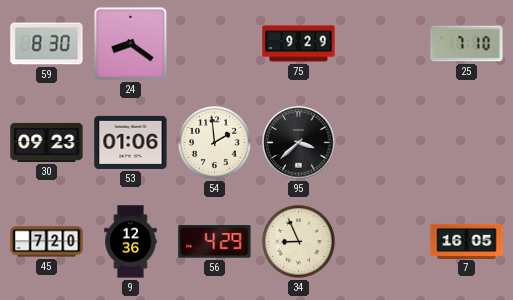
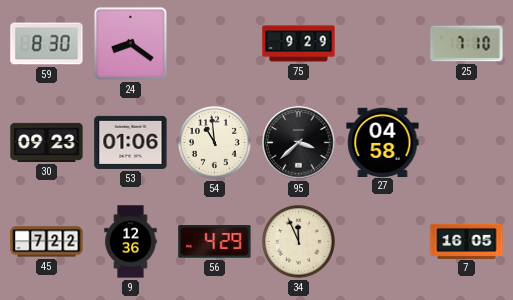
54: 1:59 -> 10:59
27: none -> 04:58
45: 7:20 -> 7:22
34: 8:56 -> 11:56
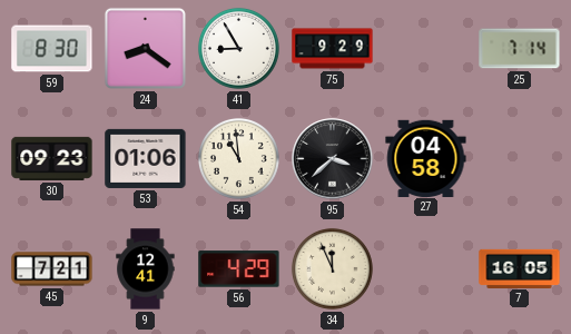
41: none -> 8:55
25: 7:10 -> 7:14
45: 7:22 -> 7:21
9: 12:36 -> 12:41
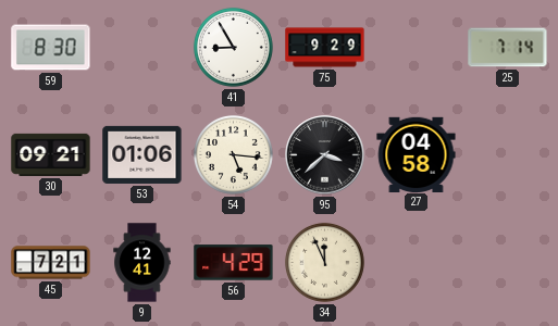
24: 8:21 -> none
30: 09:23 -> 09:21
54: 10:59 -> 5:16
7: 16:05 -> none
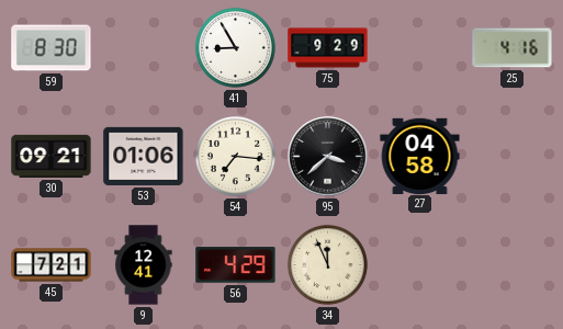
25: 7:14 -> 4:16
54: 5:16 -> 7:16
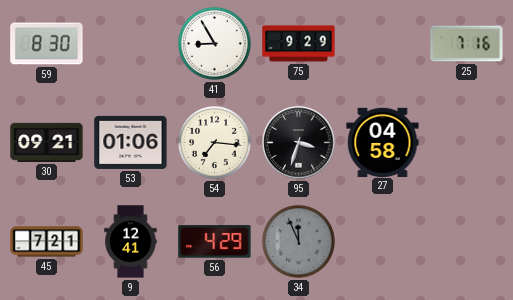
25: 4:16 -> 7:16
95: 3:38 -> 3:33
34 dial: cream -> grey
